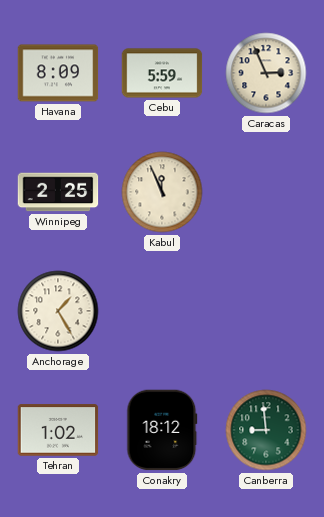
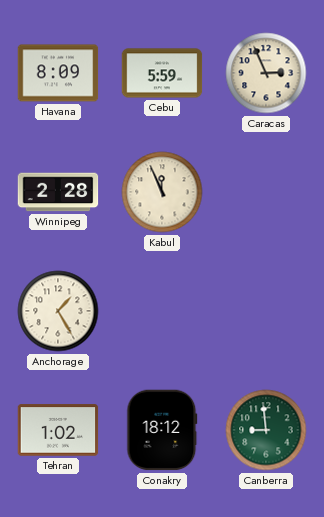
Winnipeg: 2:25 -> 2:28
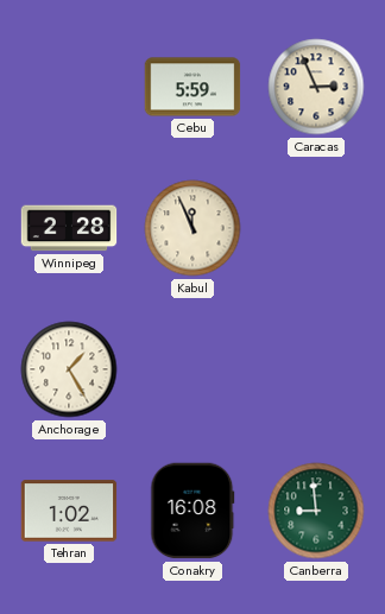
Havana: 8:09 -> none
Conakry: 18:12 -> 16:08
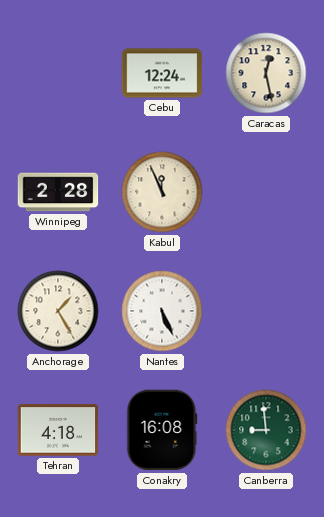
Cebu: 5:59 -> 12:24
Caracas: 2:56 -> 12:28
Nantes: none -> 5:26
Tehran: 1:02 -> 4:18
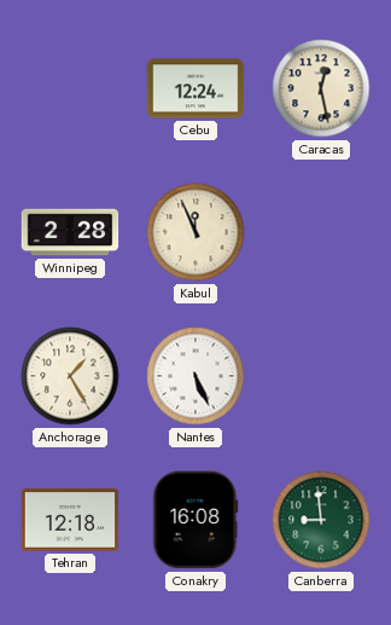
Tehran: 4:18 -> 12:18
